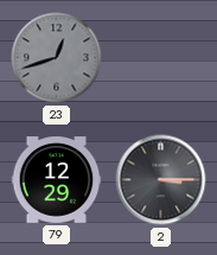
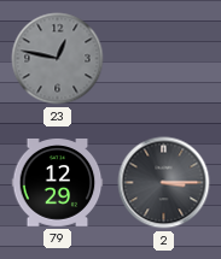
23: 12:42 -> 12:47
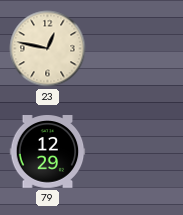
23 dial: grey -> cream
2: 3:15 -> none
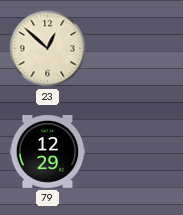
23: 12:47 -> 12:52
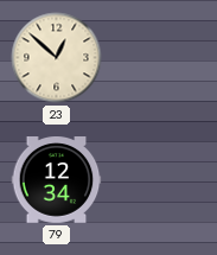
79: 12:29 -> 12:34
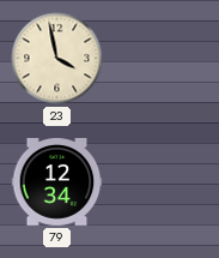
23: 12:52 -> 3:58
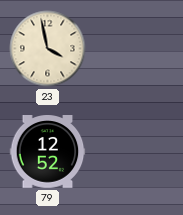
79: 12:34 -> 12:52
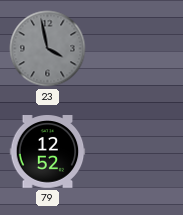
23 dial: cream -> grey
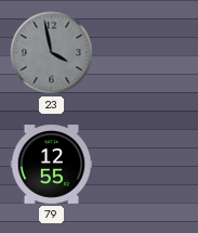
79: 12:52 -> 12:55
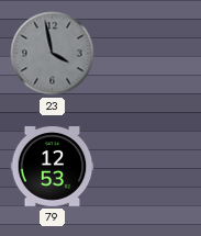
79: 12:55 -> 12:53
